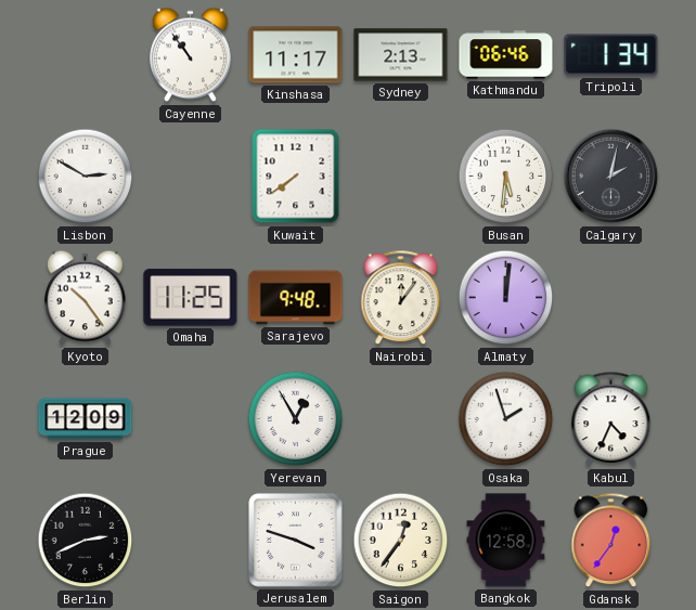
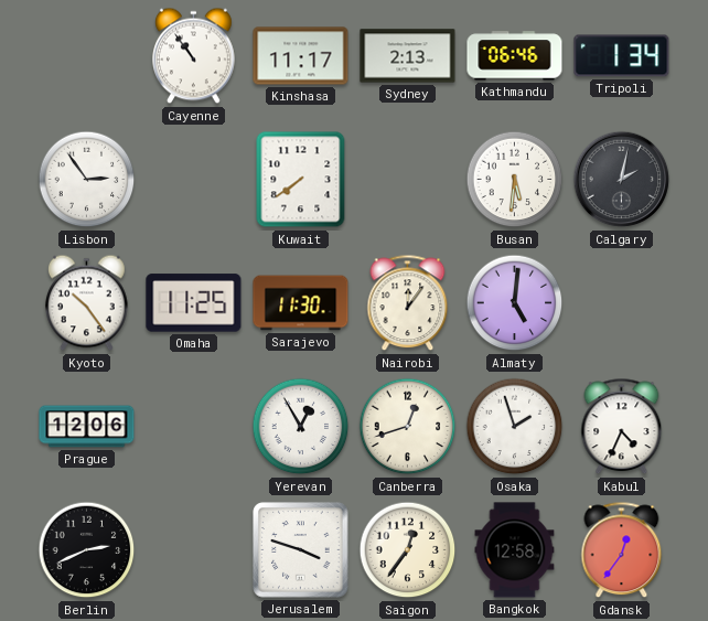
Lisbon: 2:50 -> 2:54
Sarajevo: 9:48 -> 11:30
Almaty: 12:01 -> 5:01
Prague: 12:09 -> 12:06
Canberra: none -> 12:42
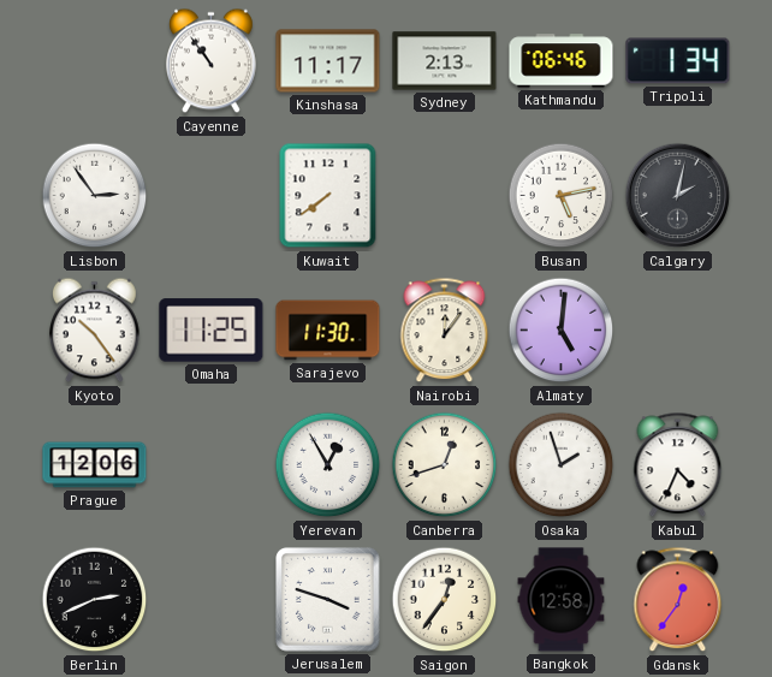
Busan: 5:31 -> 5:13
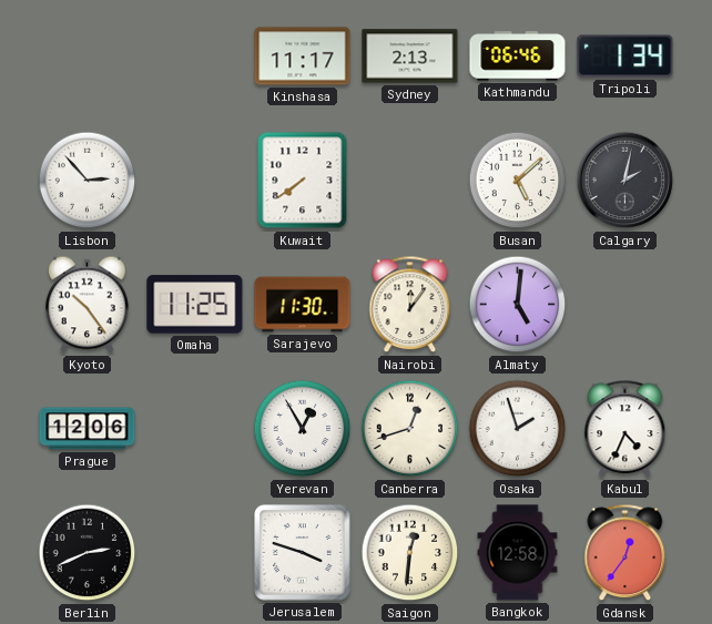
Cayenne: 10:54 -> none
Lisbon: 2:54 -> 2:53
Busan: 5:13 -> 5:08
Saigon: 12:36 -> 12:31
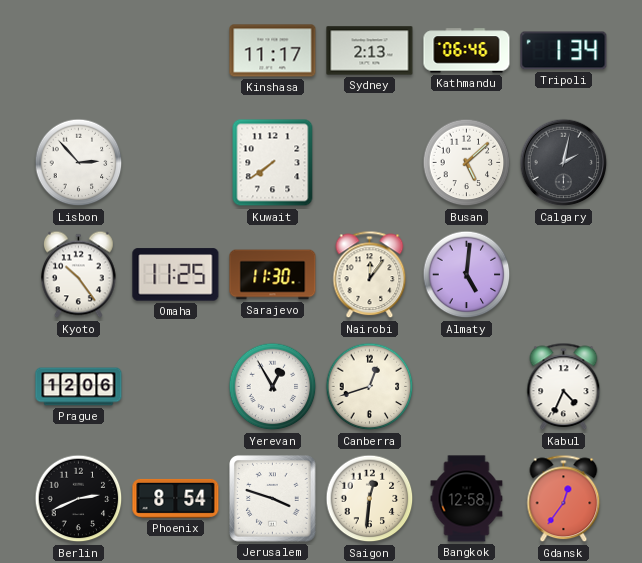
Osaka: 1:57 -> none
Phoenix: none -> 8:54
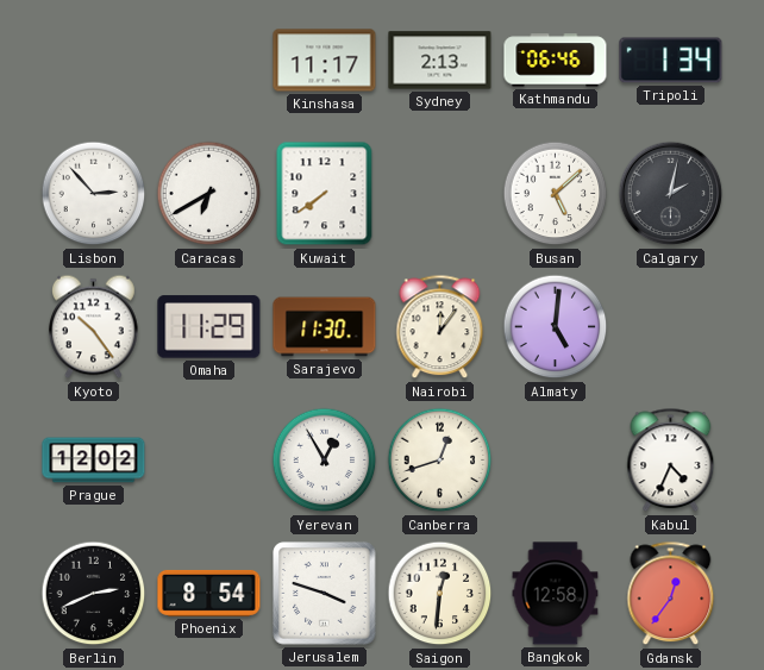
Caracas: none -> 6:40
Omaha: 11:25 -> 11:29
Prague: 12:06 -> 12:02
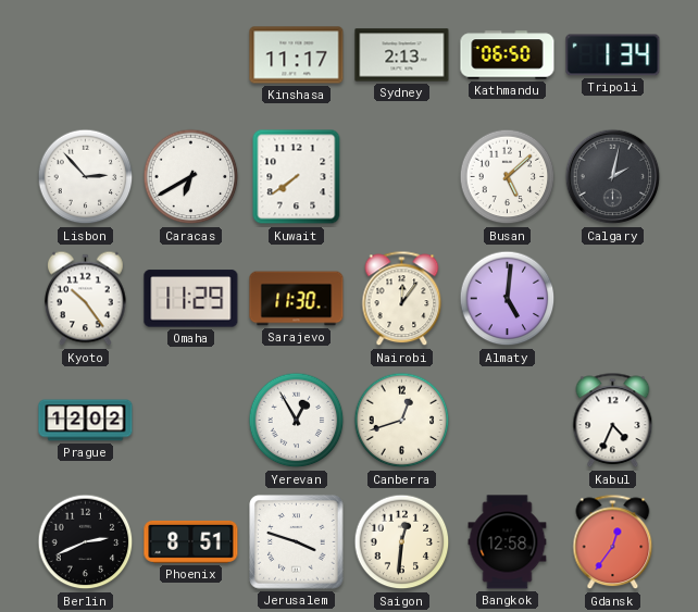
Kathmandu: 06:46 -> 06:50
Phoenix: 8:54 -> 8:51
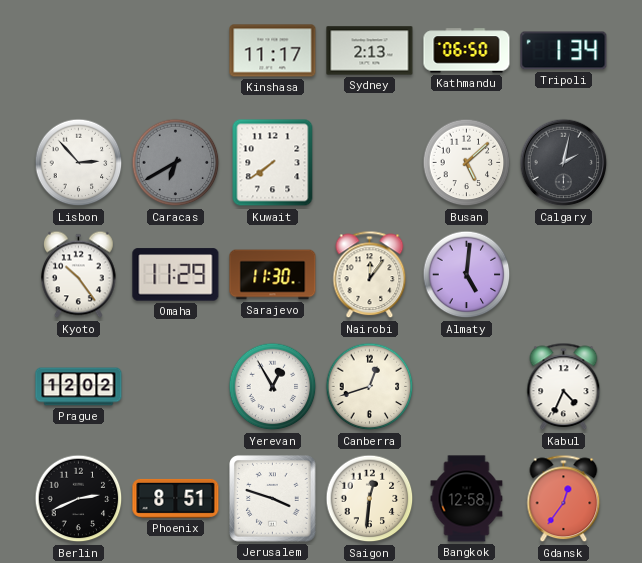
Caracas dial: white -> grey
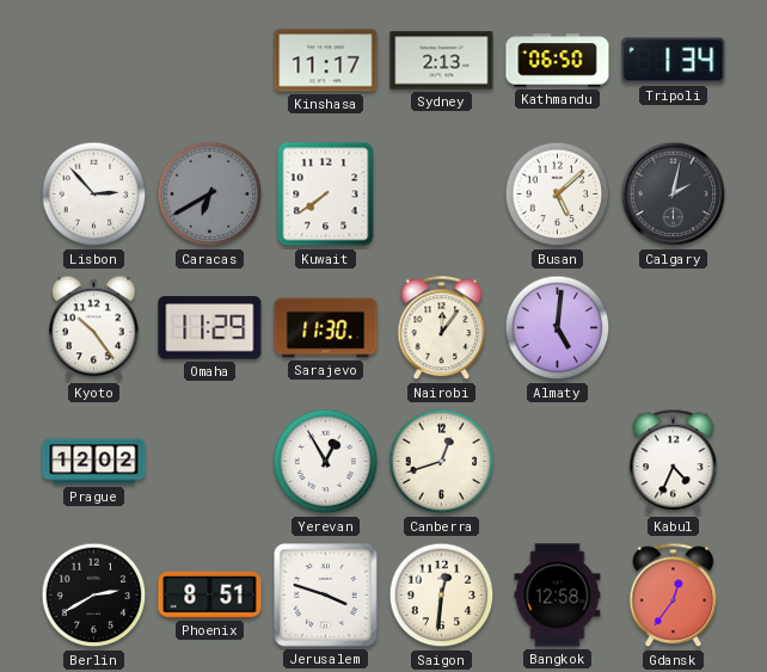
Berlin: 2:41 -> 2:40
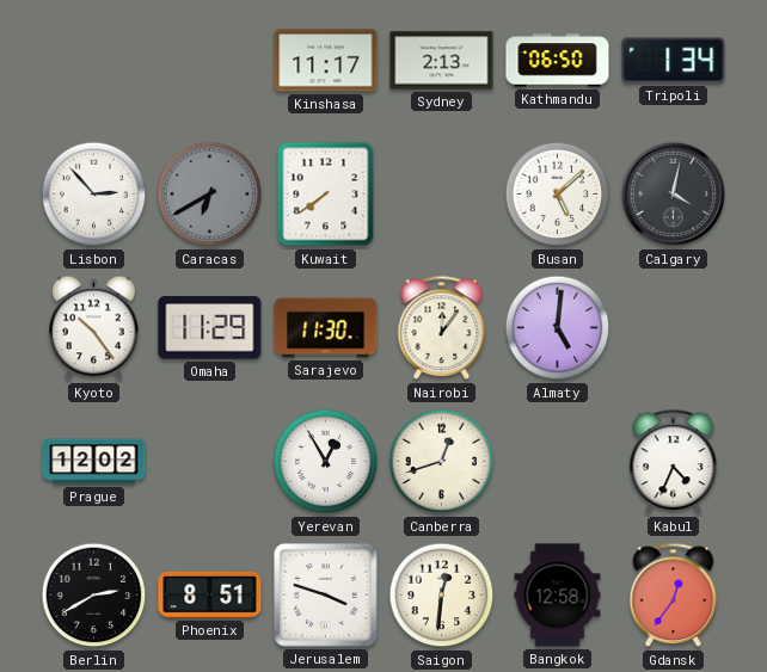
Calgary: 2:02 -> 4:02
